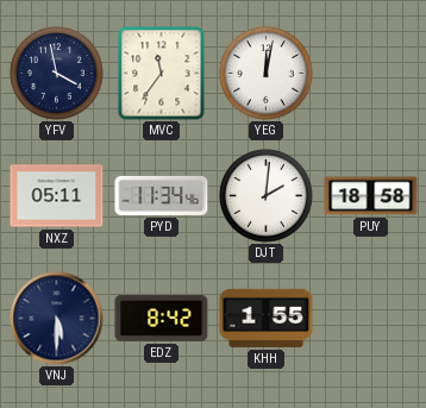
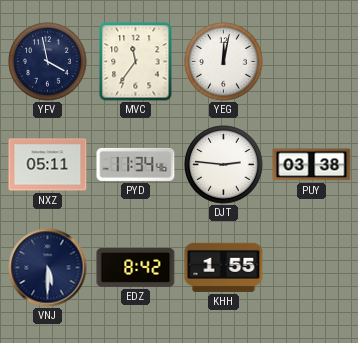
DJT: 2:01 -> 2:46
PUY: 18:58 -> 03:38
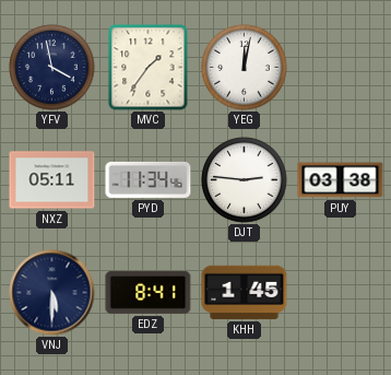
MVC: 11:36 -> 1:36
EDZ: 8:42 -> 8:41
KHH: 1:55 -> 1:45
